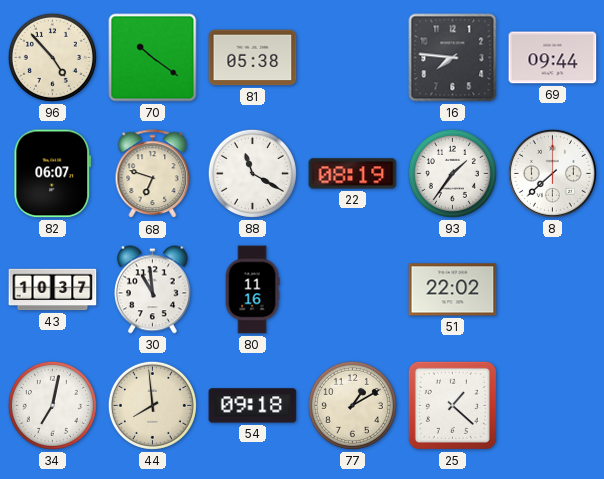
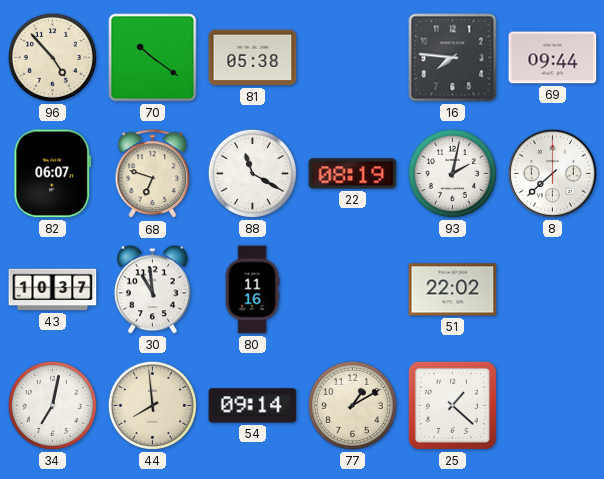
93: 1:36 -> 2:02
54: 09:18 -> 09:14
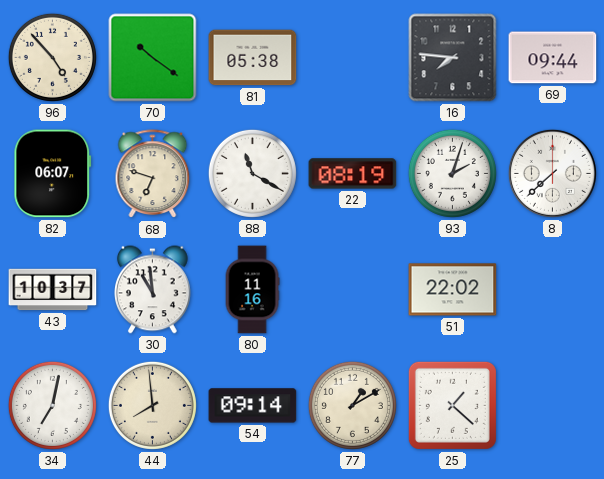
93: 2:02 -> 2:03
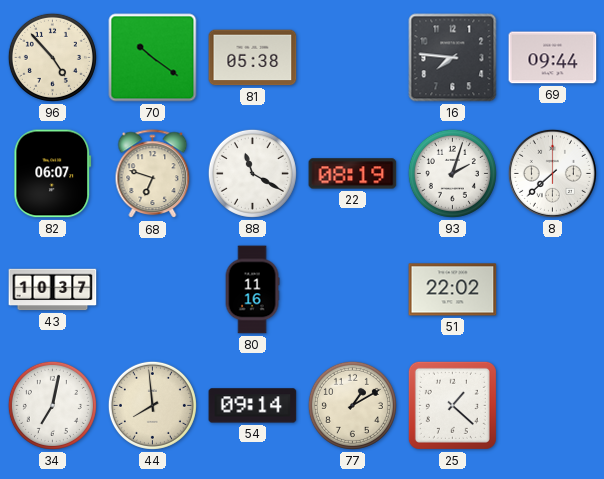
30: 10:59 -> none
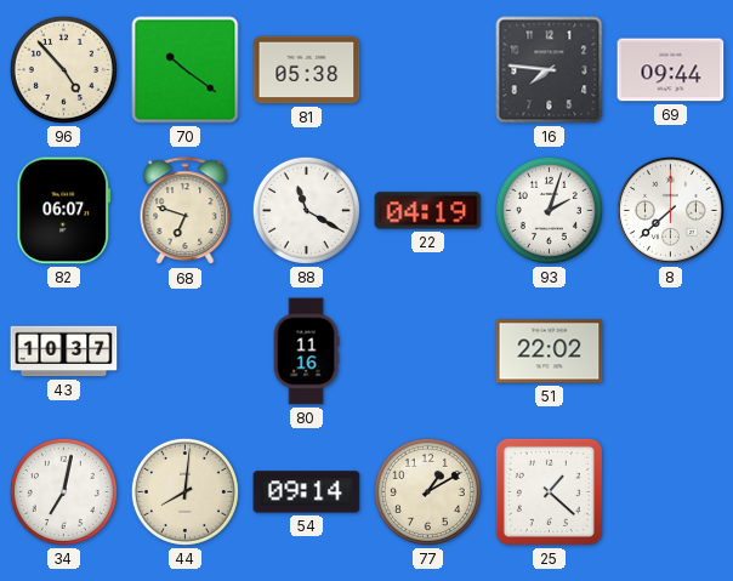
22: 08:19 -> 04:19
44: 7:59 -> 8:01
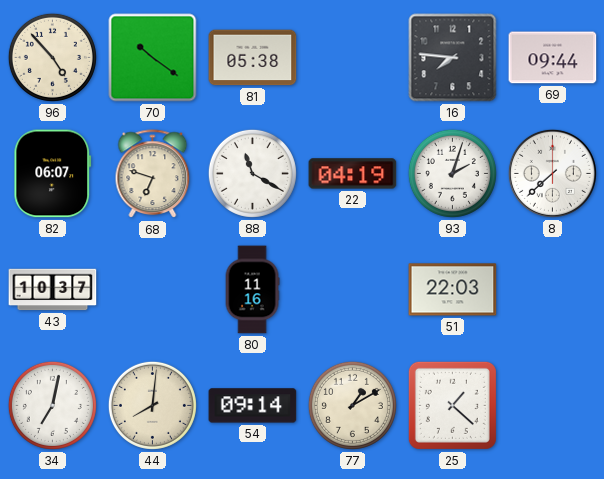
51: 22:02 -> 22:03
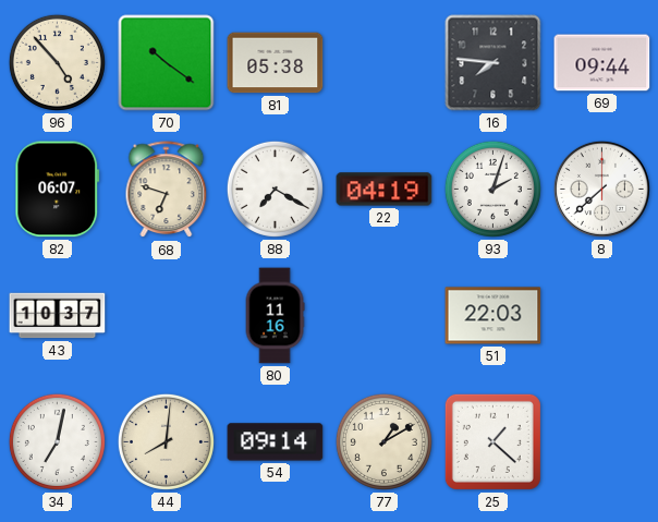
88: 11:20 -> 7:20
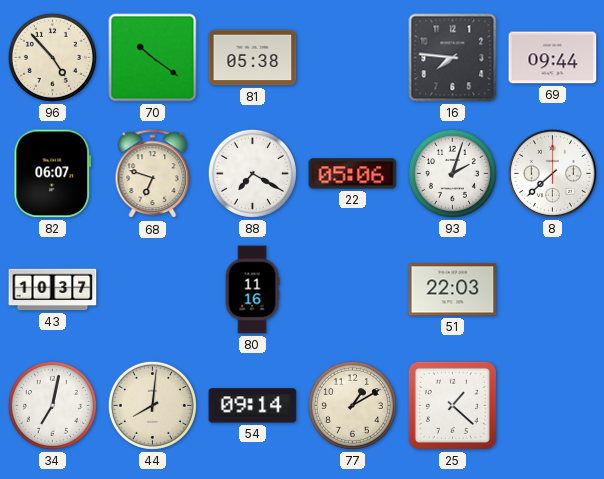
22: 04:19 -> 05:06
